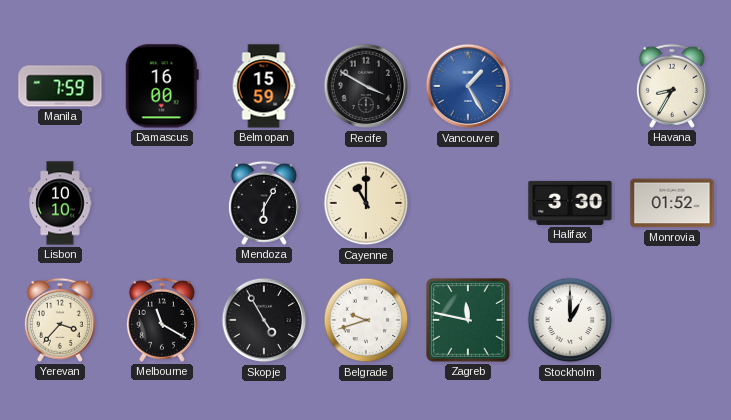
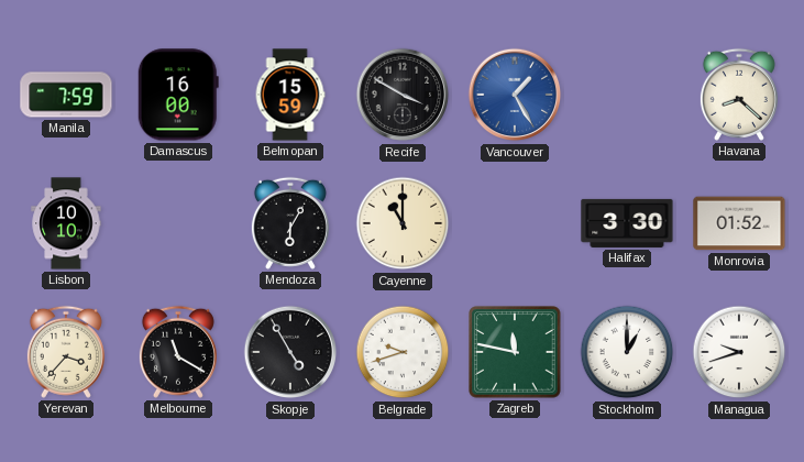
Havana: 8:35 -> 8:22
Managua: none -> 9:42
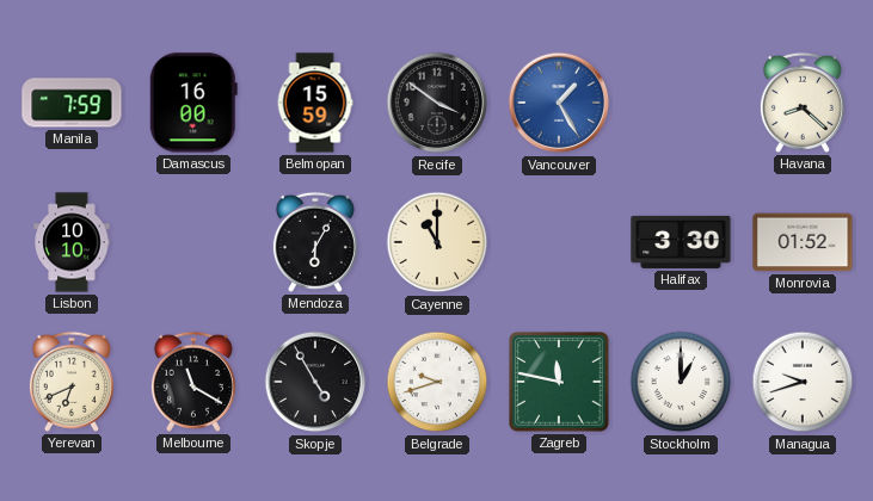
Recife: 3:50 -> 3:51
Yerevan: 3:37 -> 6:41
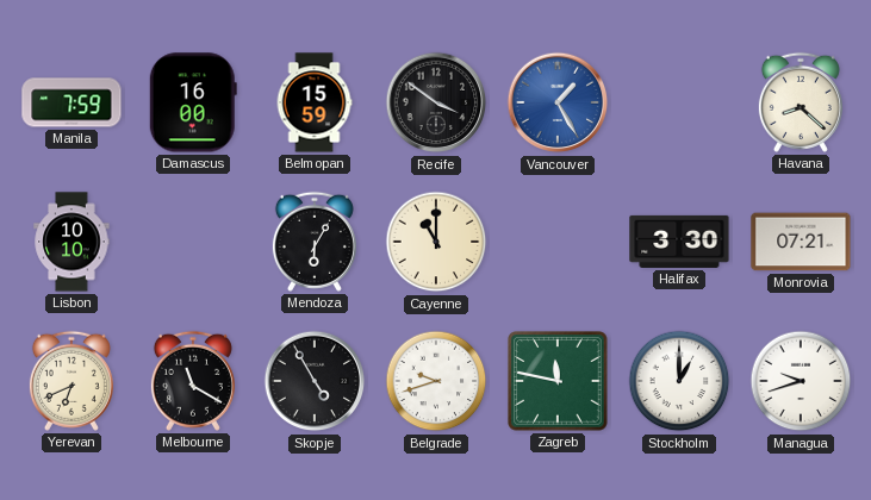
Monrovia: 01:52 -> 07:21
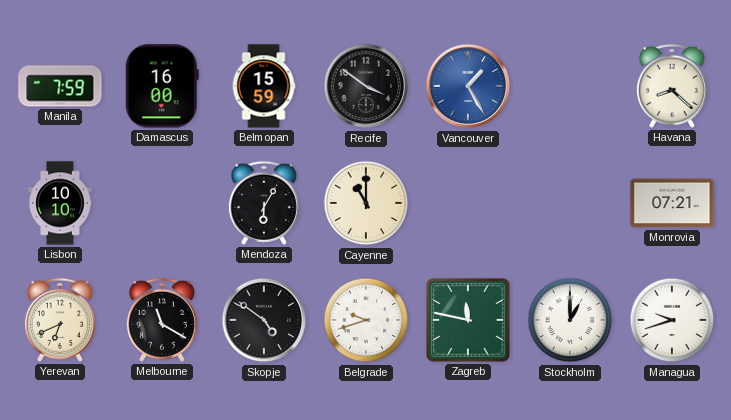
Halifax: 3:30 -> none
Skopje: 4:55 -> 4:51
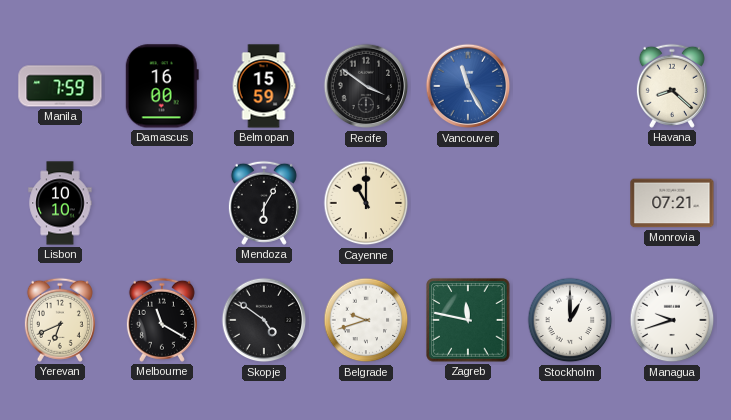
Vancouver: 1:25 -> 11:25
